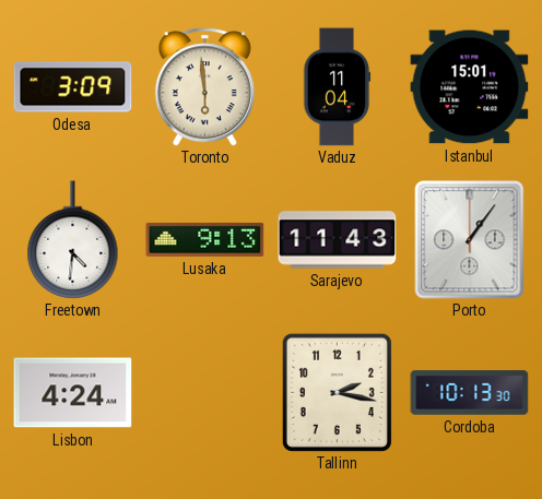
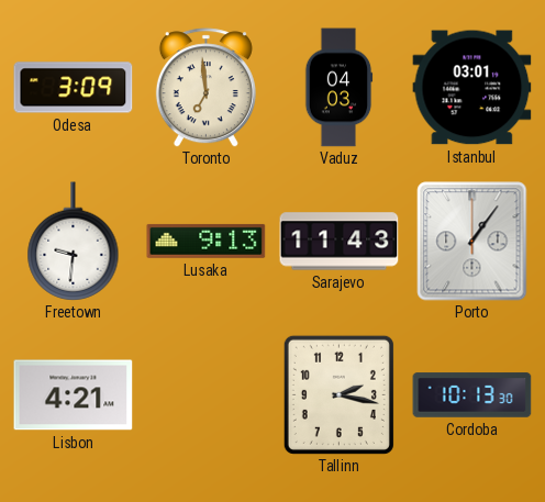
Toronto: 5:59 -> 6:59
Vaduz: 11:04 -> 04:03
Istanbul: 15:01 -> 03:01
Freetown: 4:31 -> 9:31
Lisbon: 4:24 -> 4:21
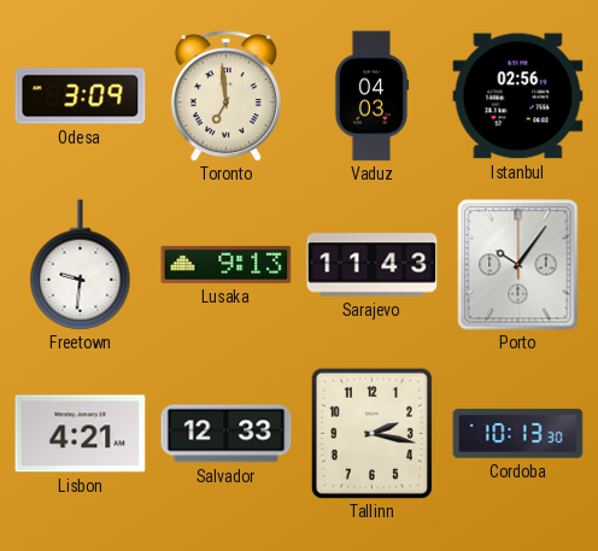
Istanbul: 03:01 -> 02:56
Porto: 1:06 -> 10:06
Salvador: none -> 12:33
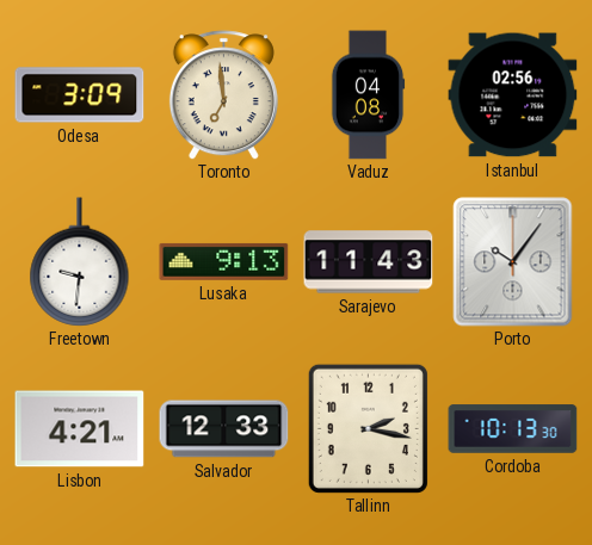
Vaduz: 04:03 -> 04:08
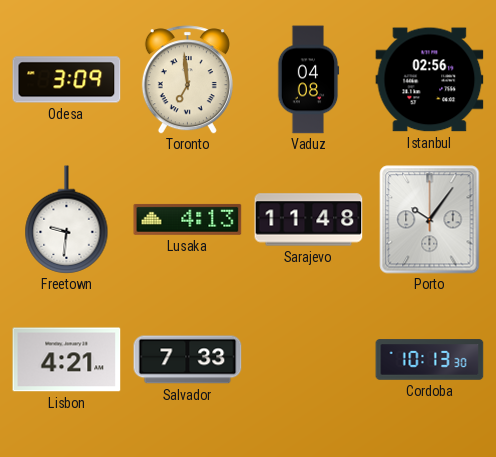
Lusaka: 9:13 -> 4:13
Sarajevo: 11:43 -> 11:48
Salvador: 12:33 -> 7:33
Tallinn: 2:17 -> none
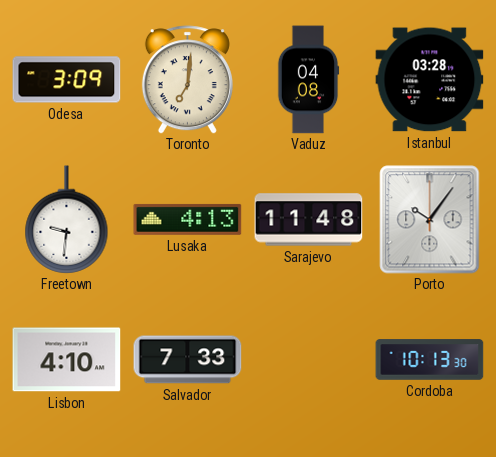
Toronto: 6:59 -> 7:01
Istanbul: 02:56 -> 03:28
Lisbon: 4:21 -> 4:10
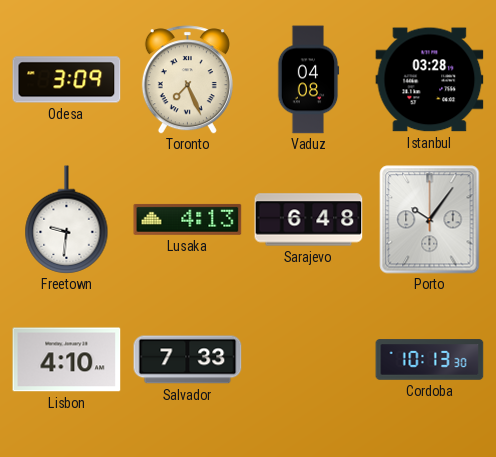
Toronto: 7:01 -> 7:26
Sarajevo: 11:48 -> 6:48
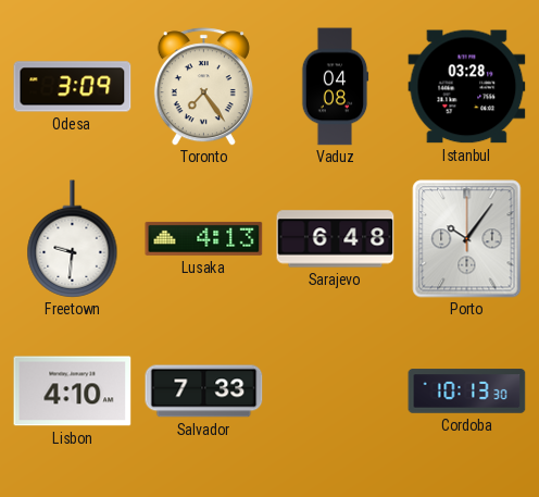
Toronto: 7:26 -> 7:24
